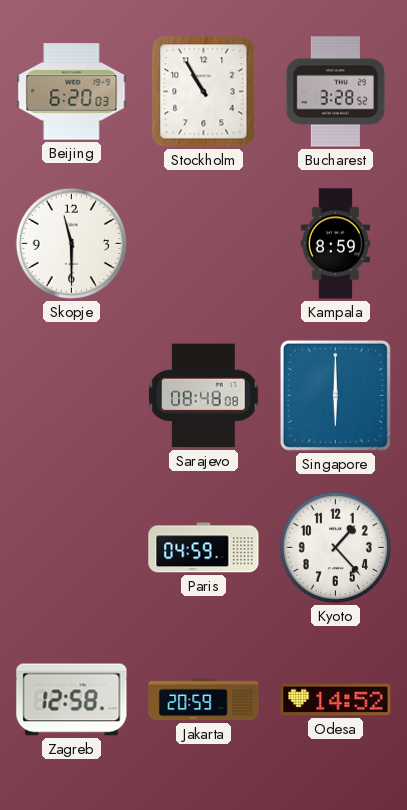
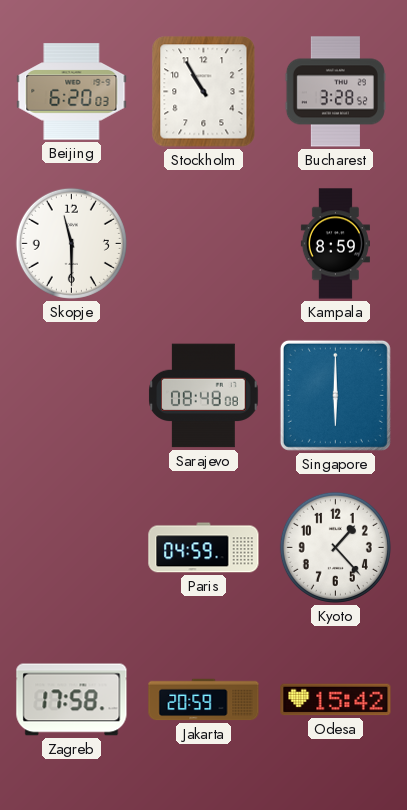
Zagreb: 12:58 -> 17:58
Odesa: 14:52 -> 15:42
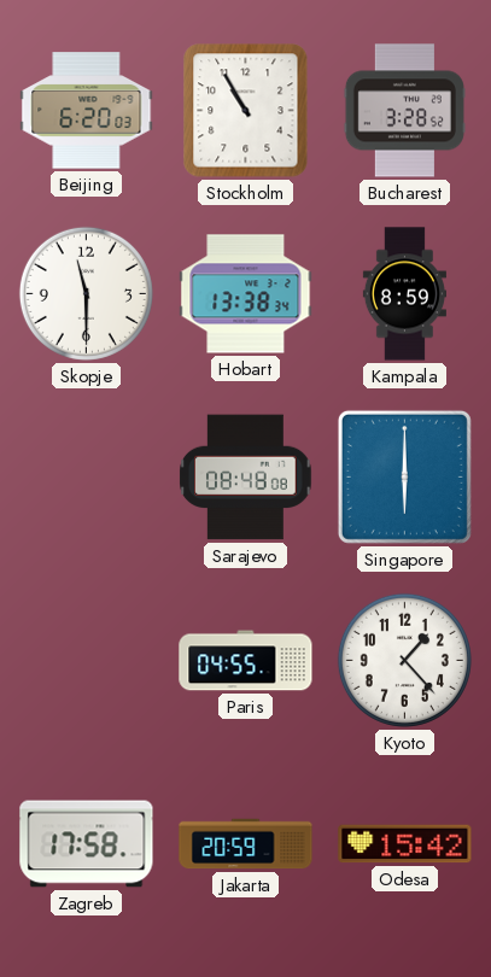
Hobart: none -> 13:38
Paris: 04:59 -> 04:55
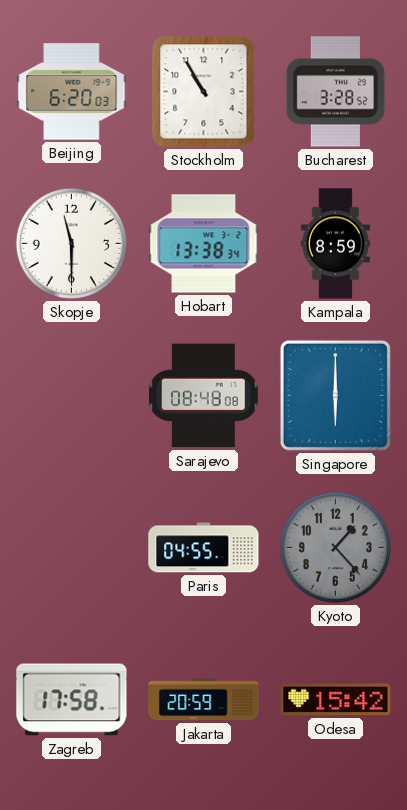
Kyoto dial: white -> grey
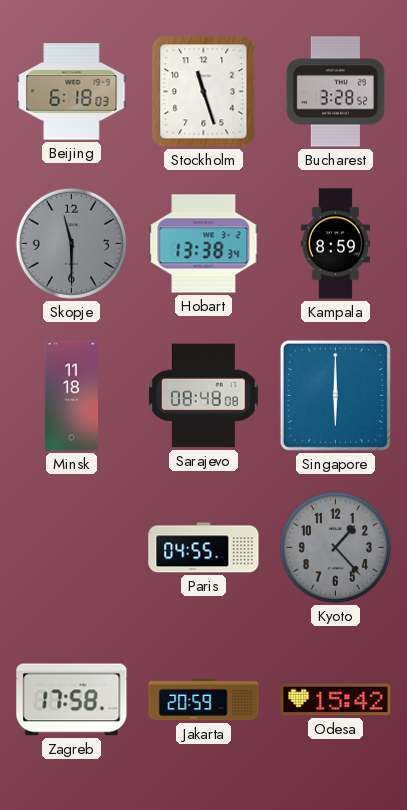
Beijing: 6:20 -> 6:18
Stockholm: 10:55 -> 11:27
Skopje dial: white -> grey
Minsk: none -> 11:18
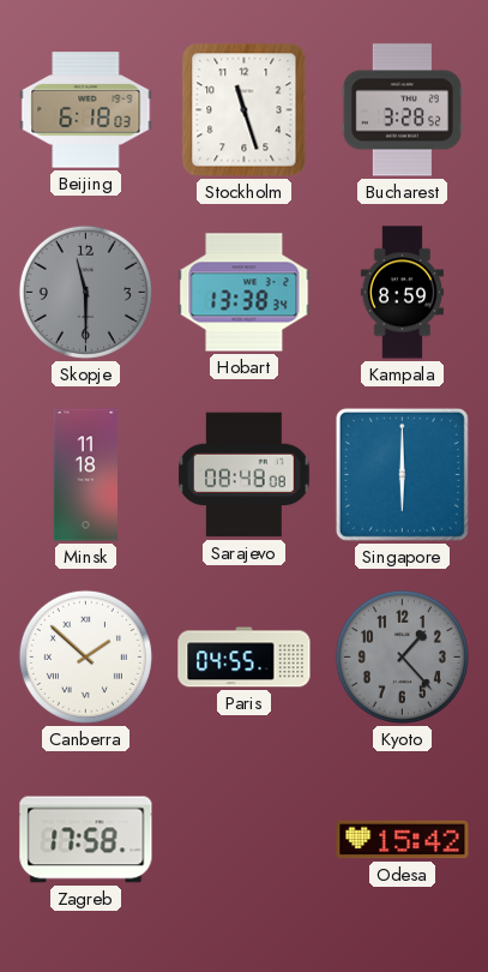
Canberra: none -> 1:52
Jakarta: 20:59 -> none
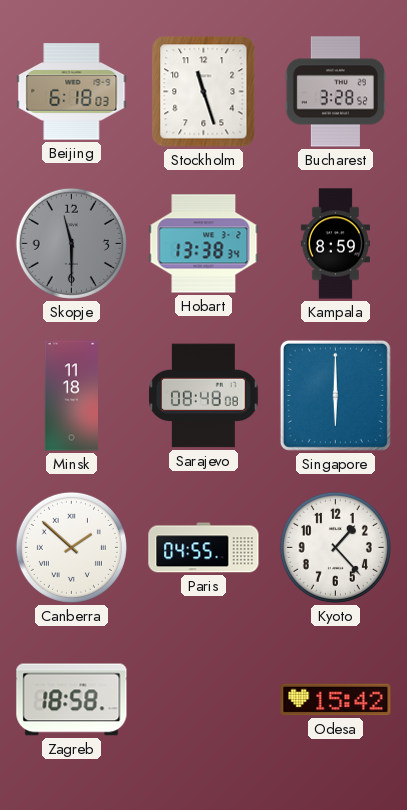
Kyoto dial: grey -> white
Zagreb: 17:58 -> 18:58
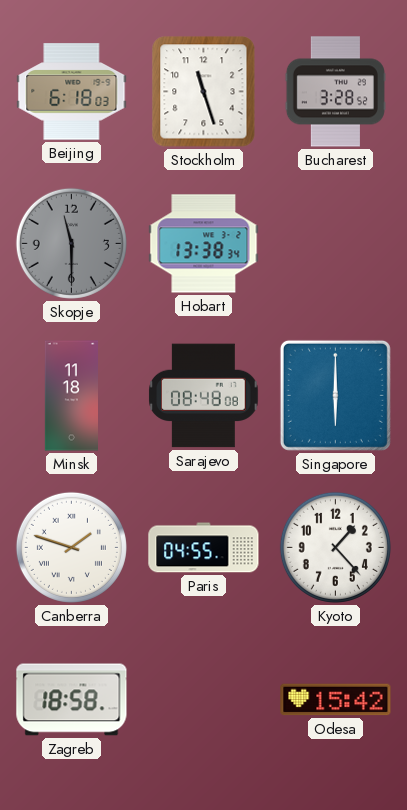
Kampala: 8:59 -> none
Canberra: 1:52 -> 1:48
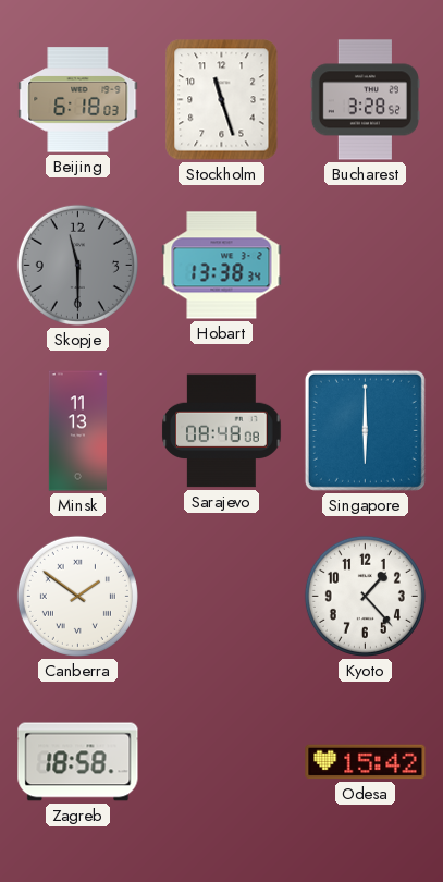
Minsk: 11:18 -> 11:13
Canberra: 1:48 -> 1:51
Paris: 04:55 -> none
